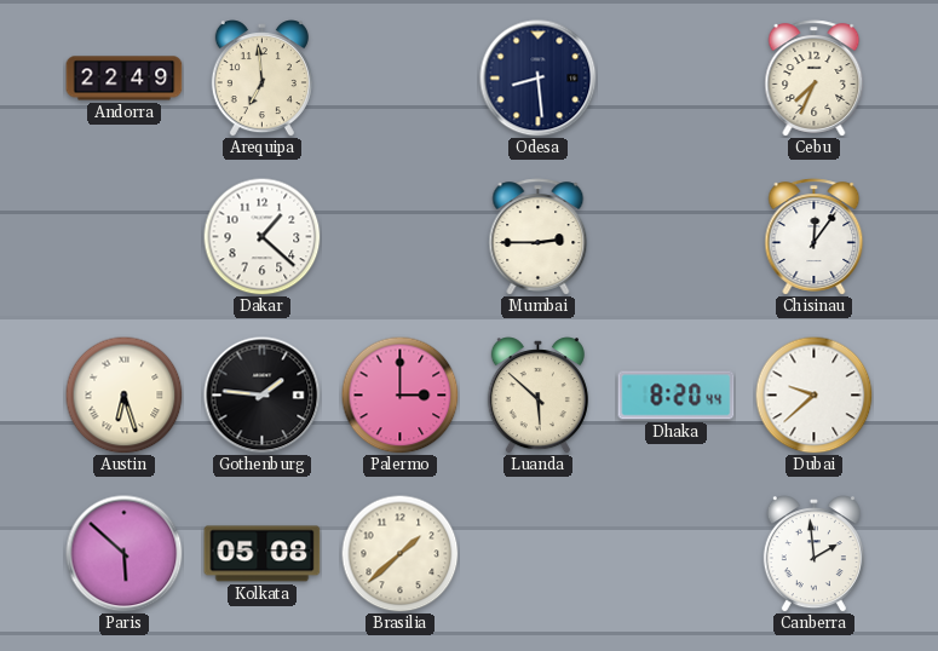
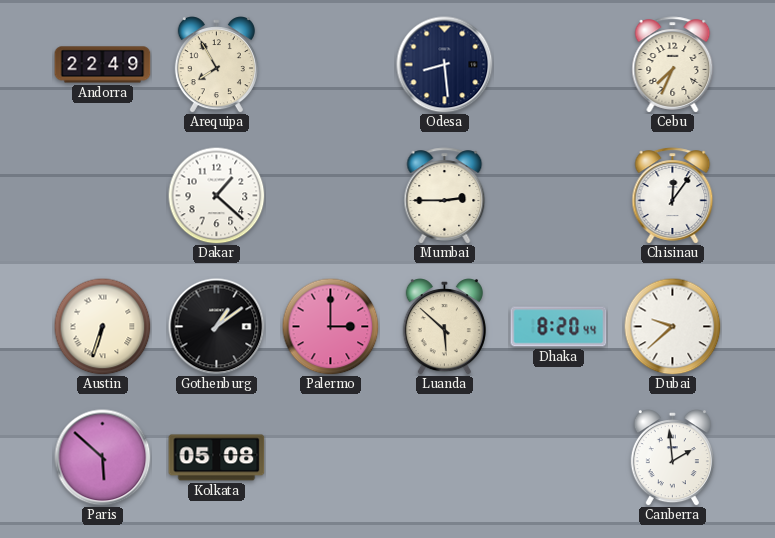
Arequipa: 6:59 -> 7:55
Austin: 6:27 -> 6:33
Gothenburg: 1:46 -> 1:09
Brasilia: 1:38 -> none
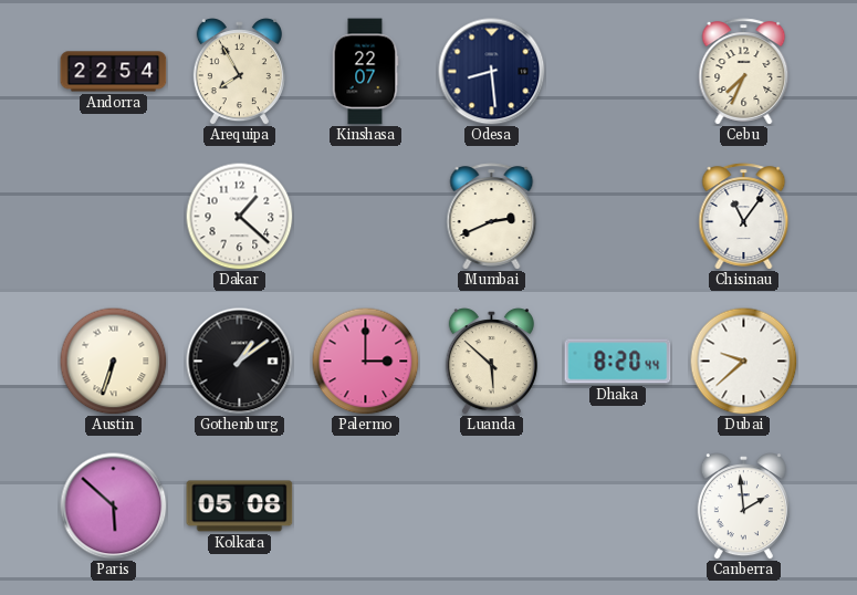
Andorra: 22:49 -> 22:54
Kinshasa: none -> 22:07
Mumbai: 2:45 -> 2:41
Chisinau: 12:06 -> 11:06
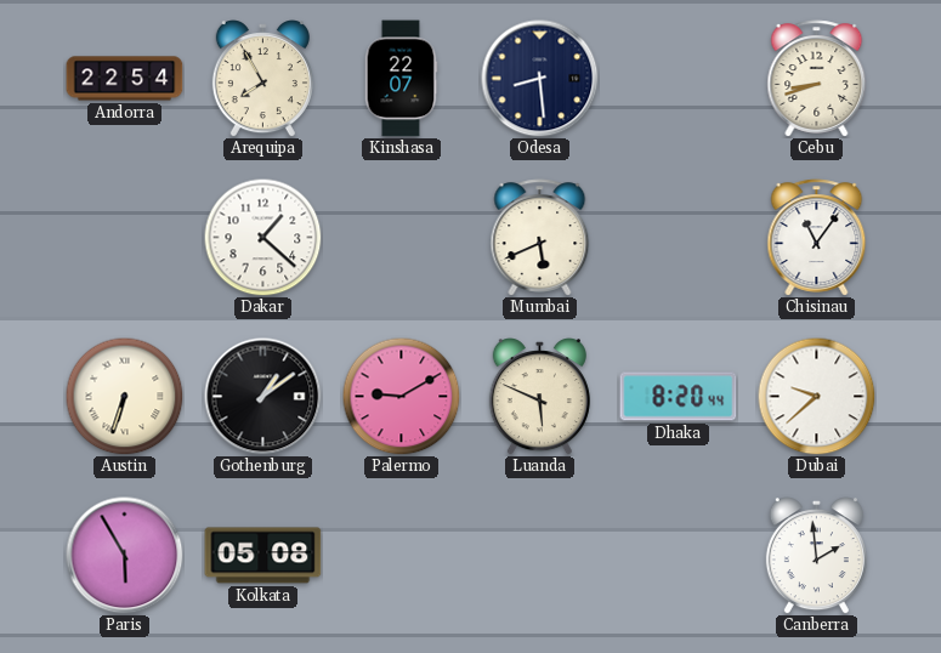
Cebu: 7:34 -> 8:42
Mumbai: 2:41 -> 5:41
Palermo: 3:00 -> 9:10
Luanda: 5:52 -> 5:49
Paris: 5:52 -> 5:55
